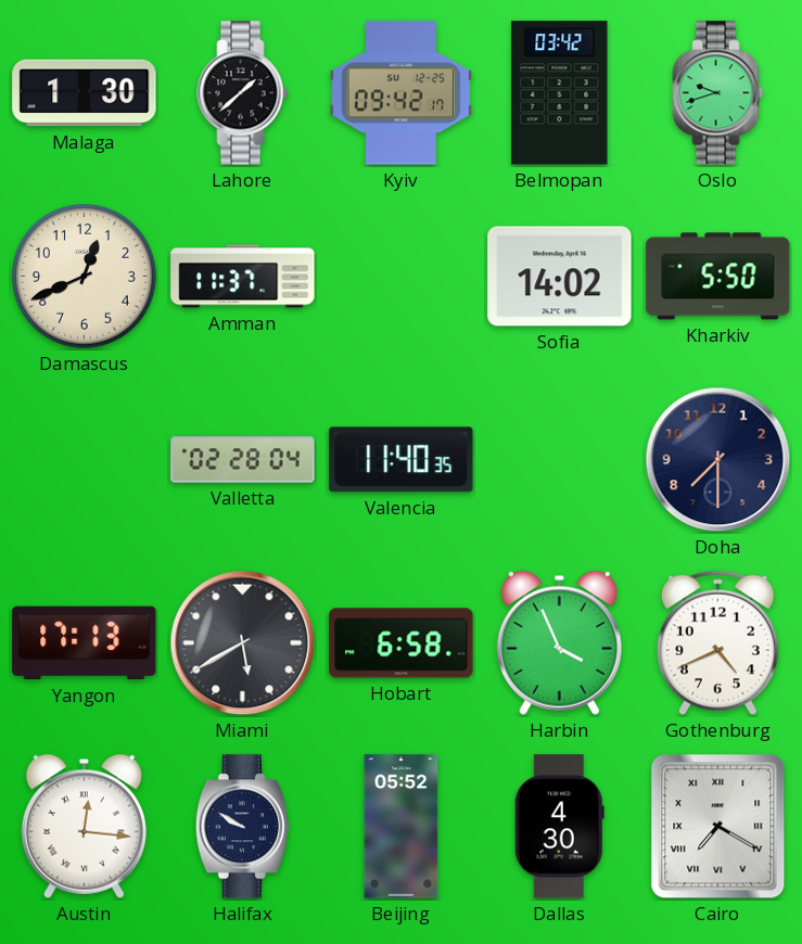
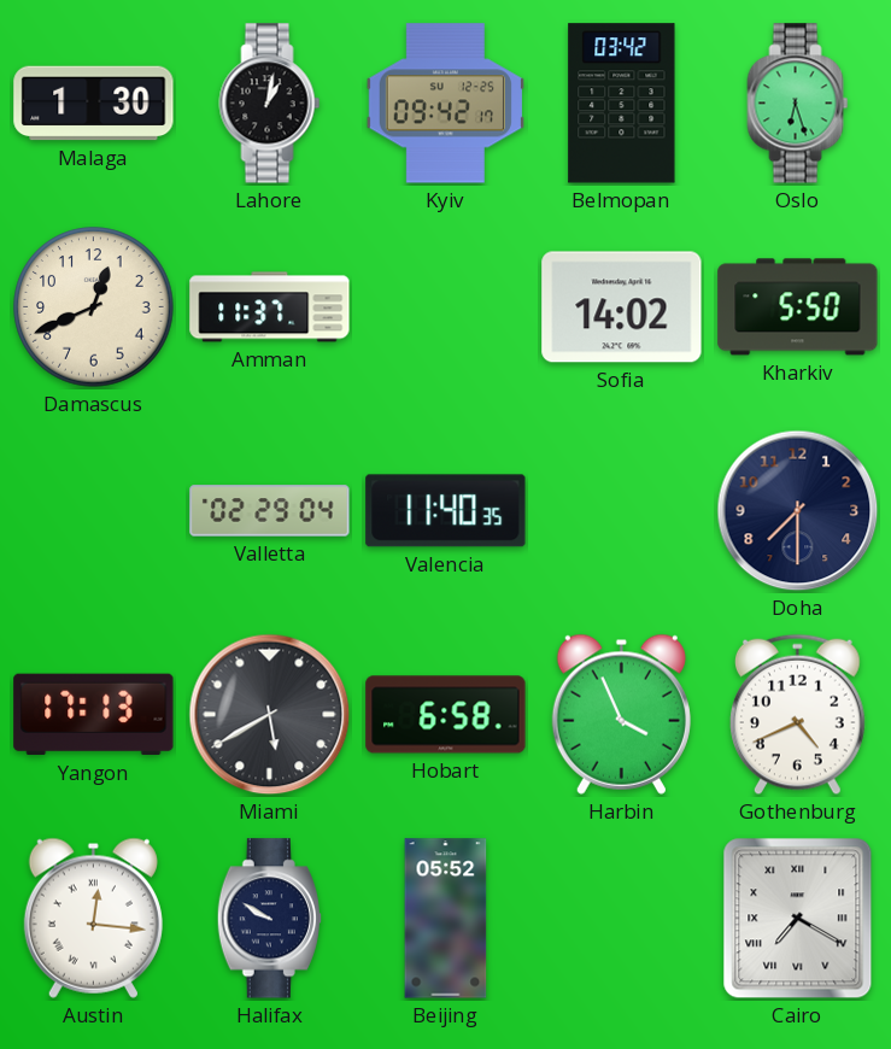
Lahore: 1:38 -> 1:02
Oslo: 9:42 -> 6:27
Valletta: 02:28 -> 02:29
Dallas: 4:30 -> none
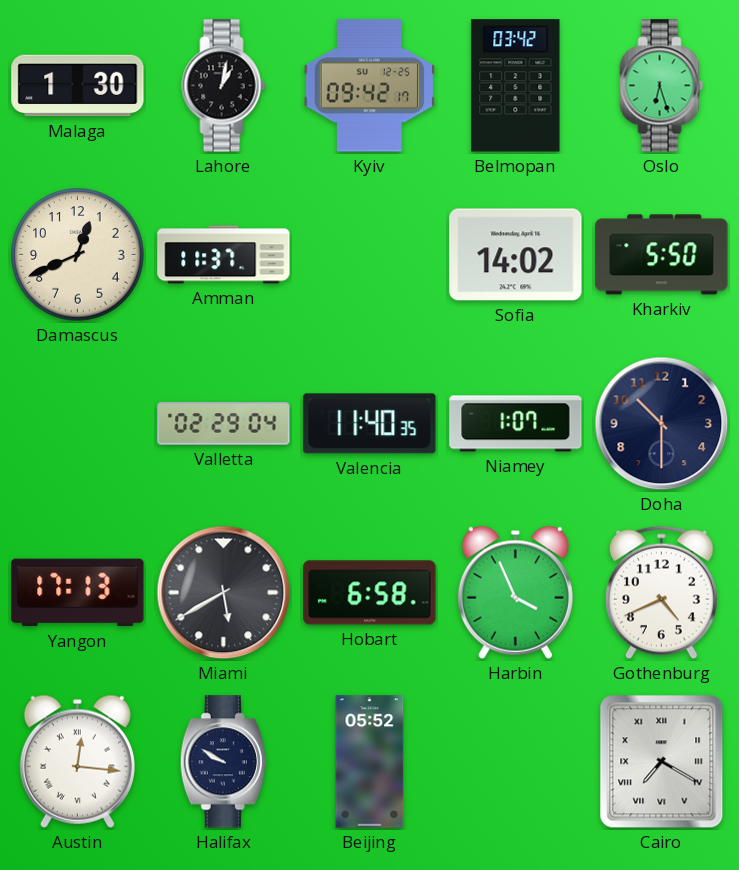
Niamey: none -> 1:07
Doha: 7:30 -> 10:30
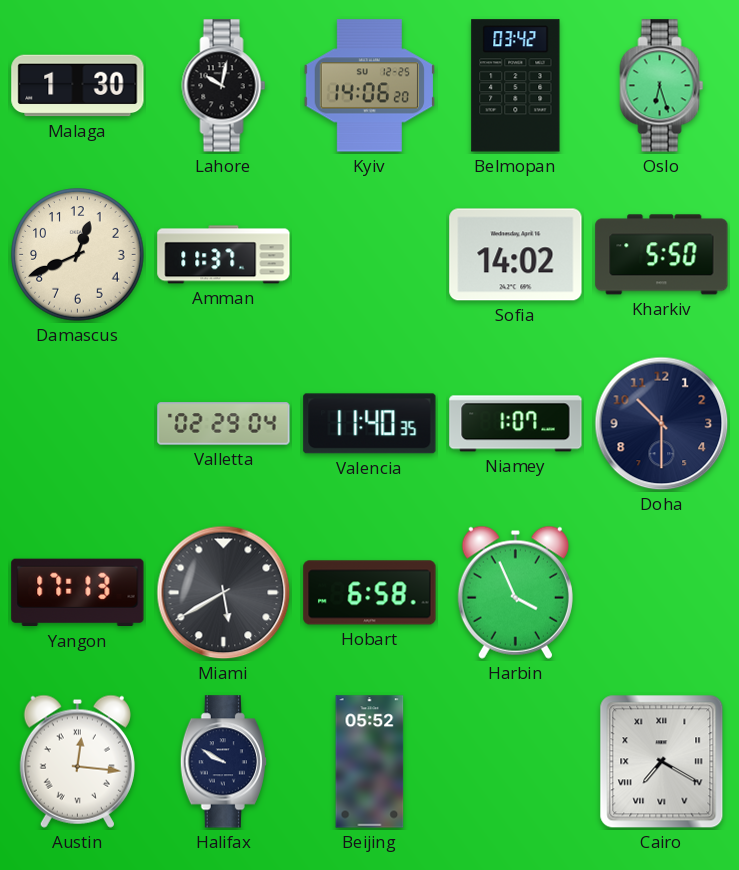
Lahore: 1:02 -> 10:02
Kyiv: 09:42 -> 14:06
Gothenburg: 4:41 -> none
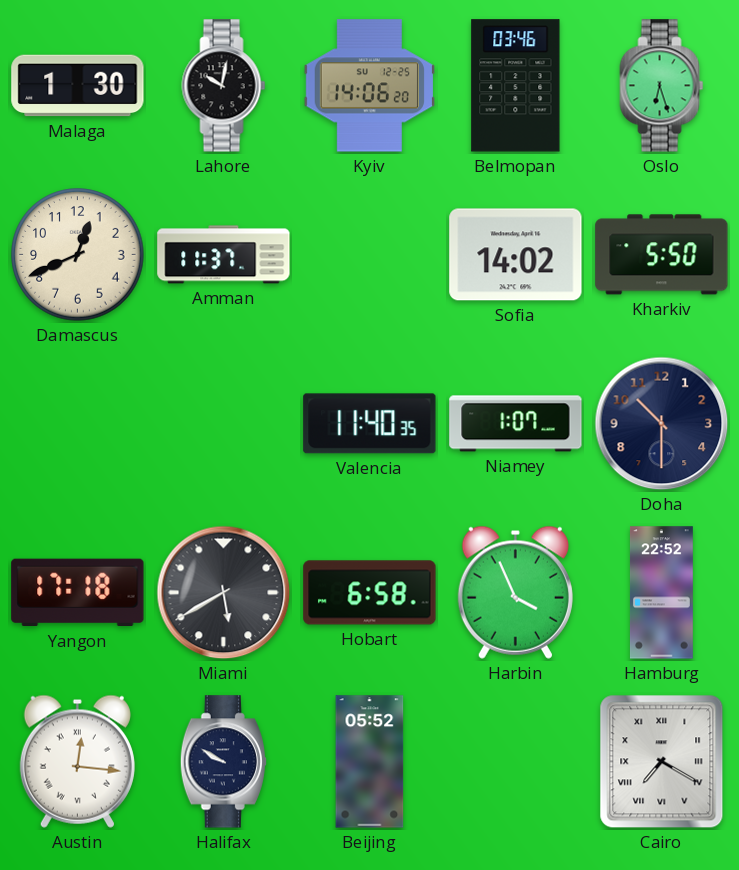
Belmopan: 03:42 -> 03:46
Valletta: 02:29 -> none
Yangon: 17:13 -> 17:18
Hamburg: none -> 22:52
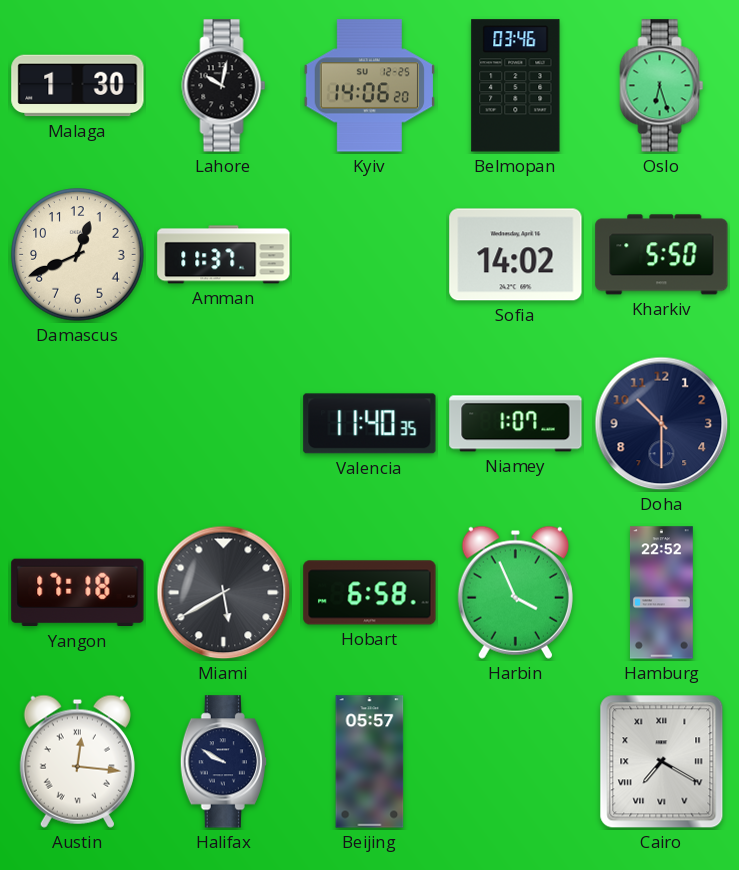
Beijing: 05:52 -> 05:57
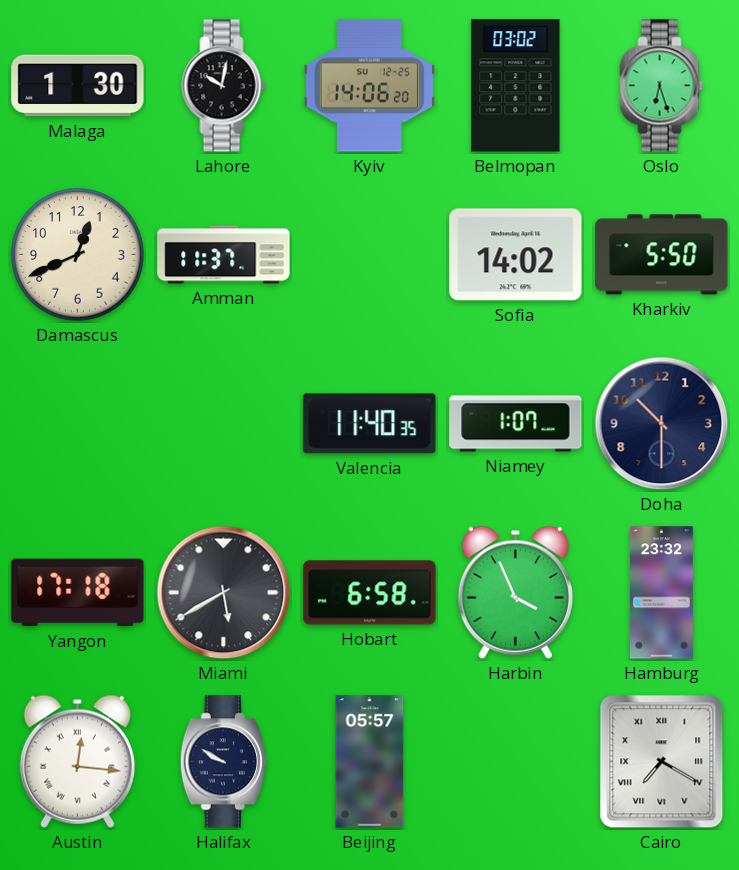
Belmopan: 03:46 -> 03:02
Hamburg: 22:52 -> 23:32
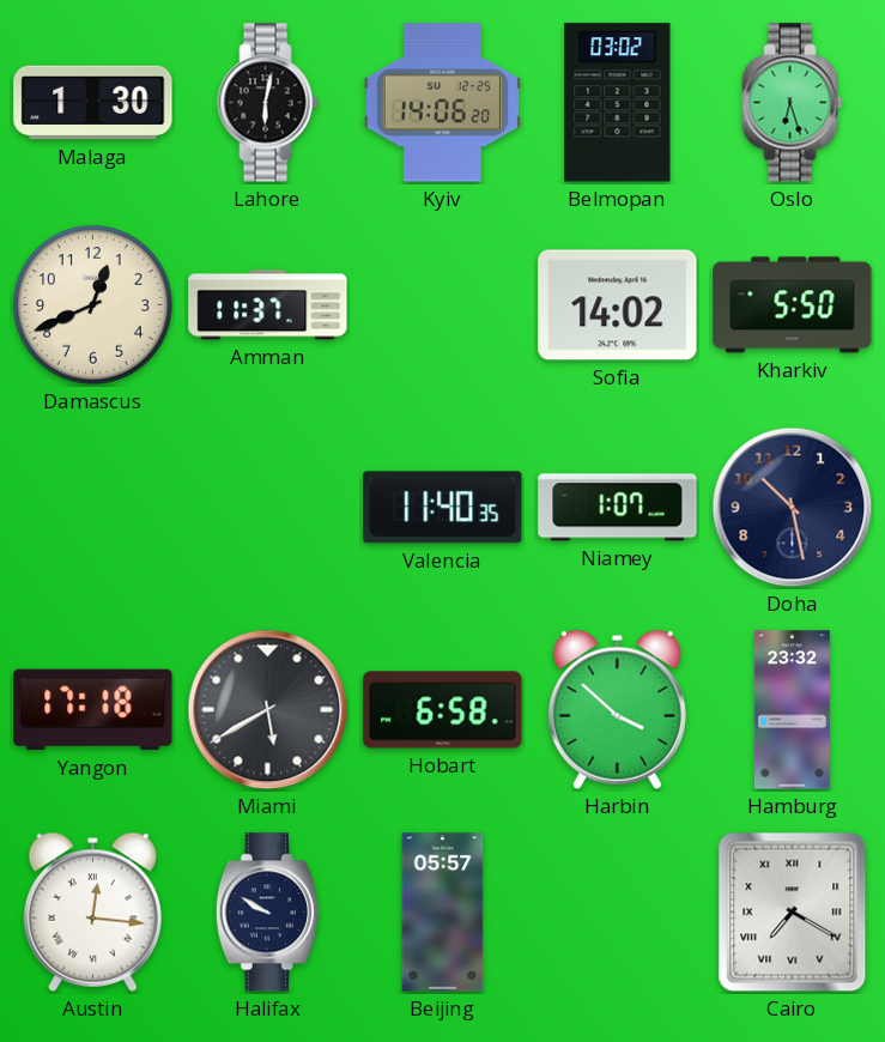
Lahore: 10:02 -> 6:02
Doha: 10:30 -> 10:28
Harbin: 3:56 -> 3:52
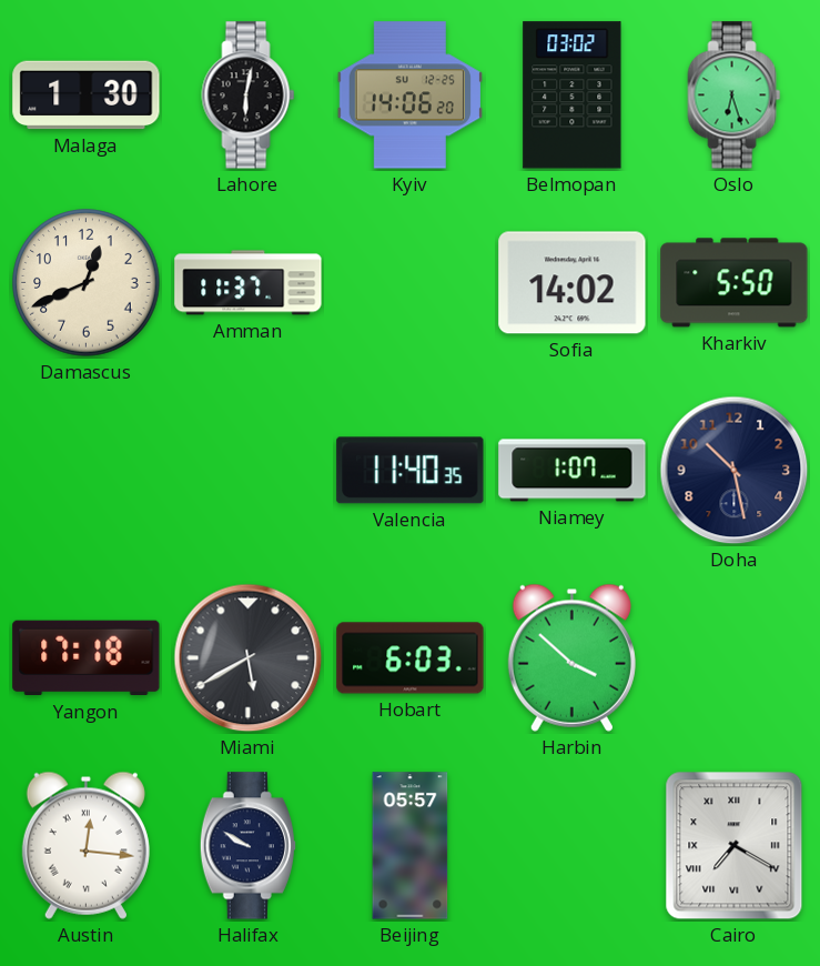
Hobart: 6:58 -> 6:03
Hamburg: 23:32 -> none
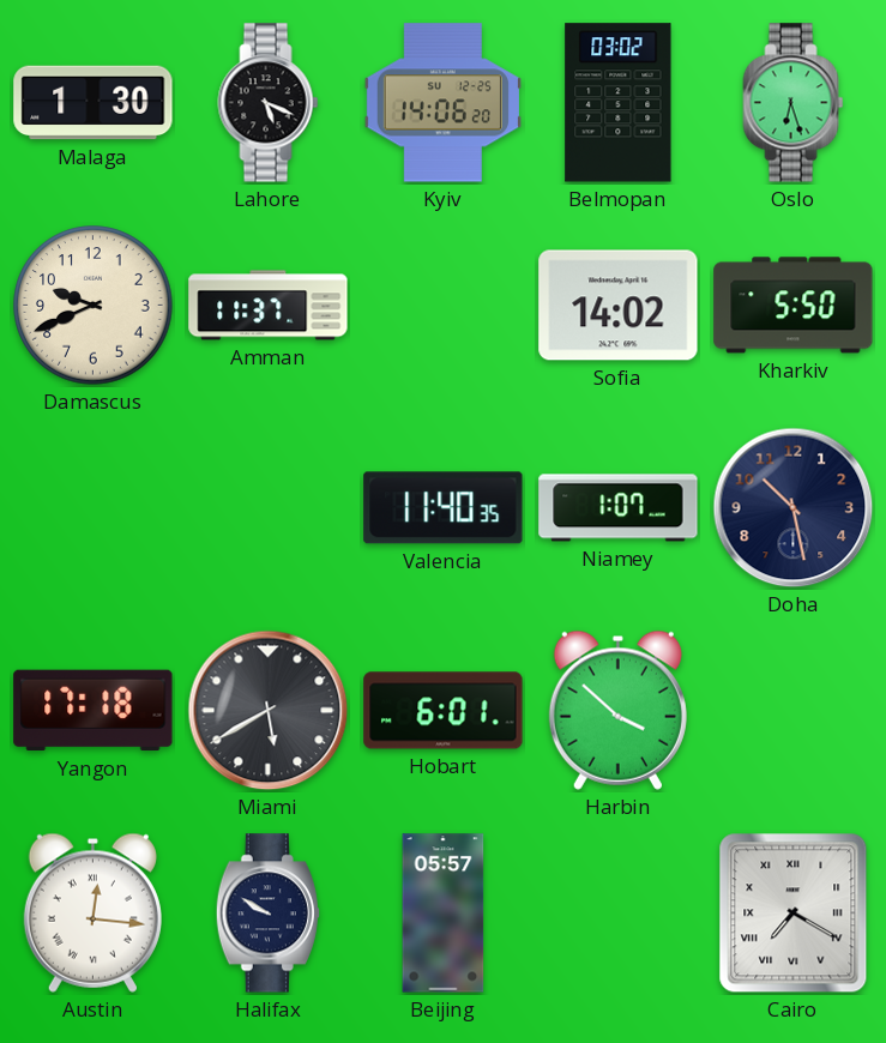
Lahore: 6:02 -> 5:19
Damascus: 12:41 -> 9:41
Hobart: 6:03 -> 6:01
